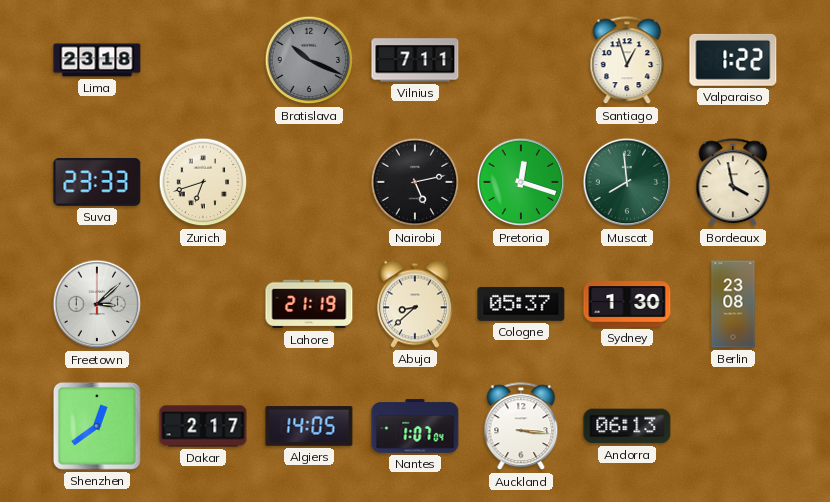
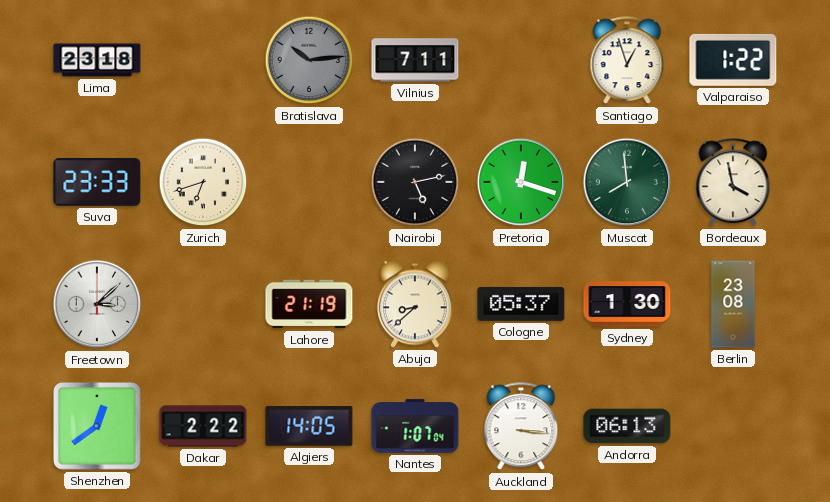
Bratislava: 10:19 -> 10:14
Dakar: 2:17 -> 2:22
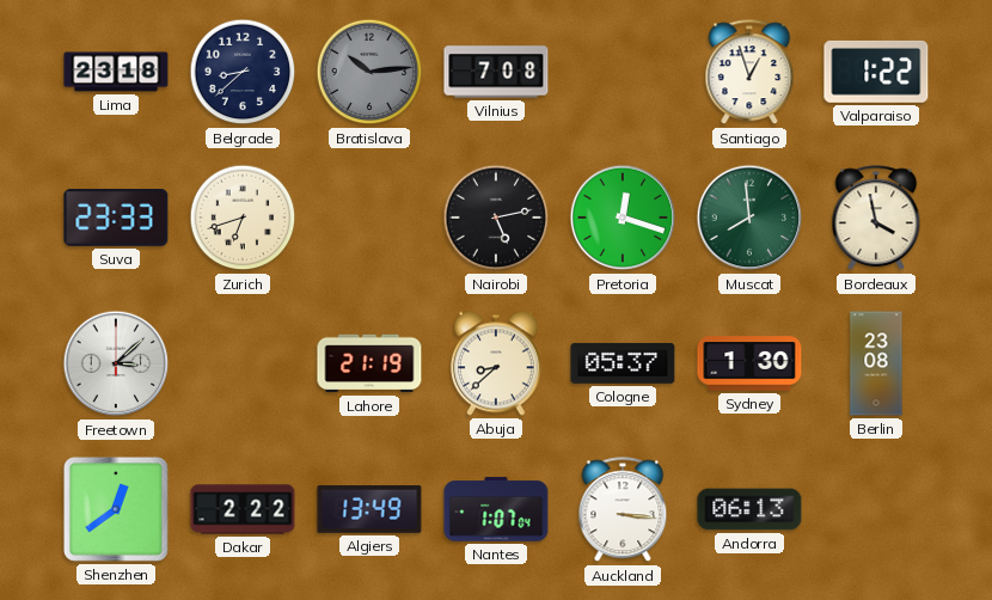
Belgrade: none -> 8:38
Vilnius: 7:11 -> 7:08
Algiers: 14:05 -> 13:49
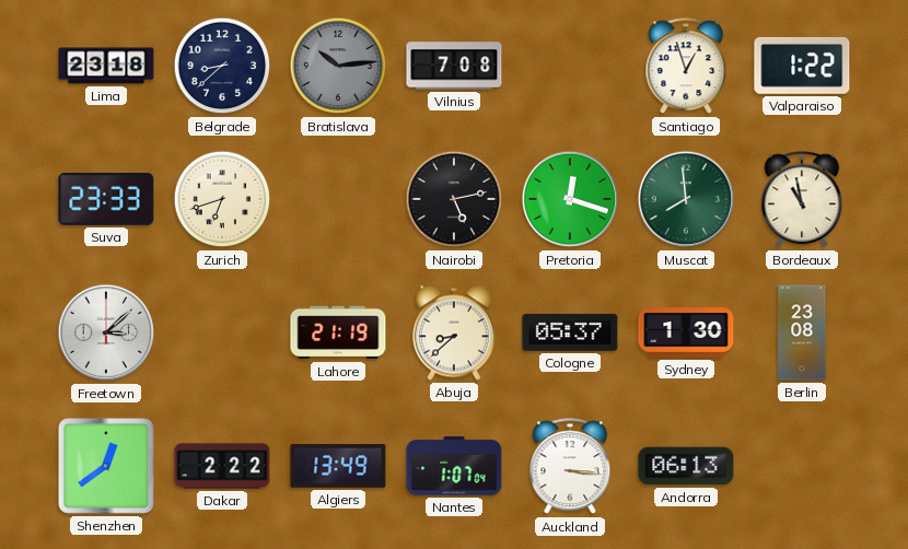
Bordeaux: 3:58 -> 10:58
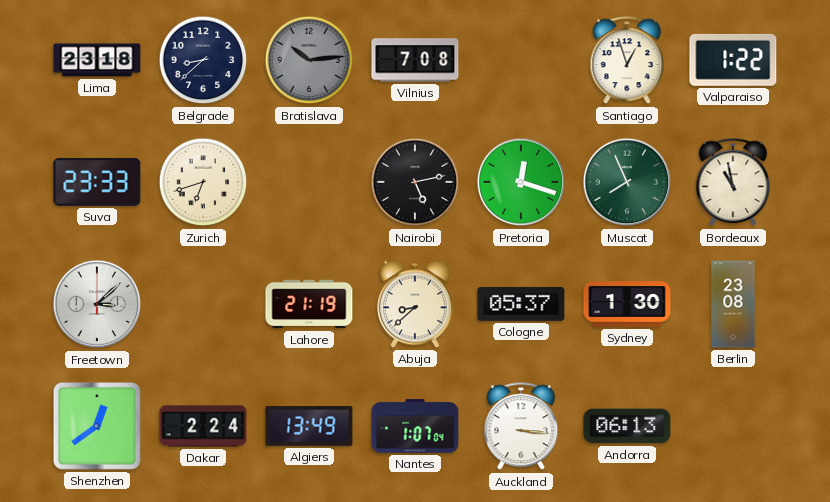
Muscat: 7:59 -> 7:56
Dakar: 2:22 -> 2:24
